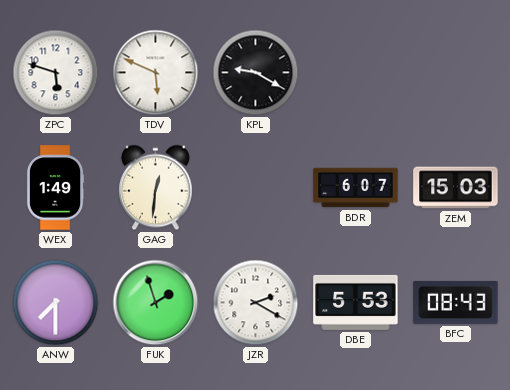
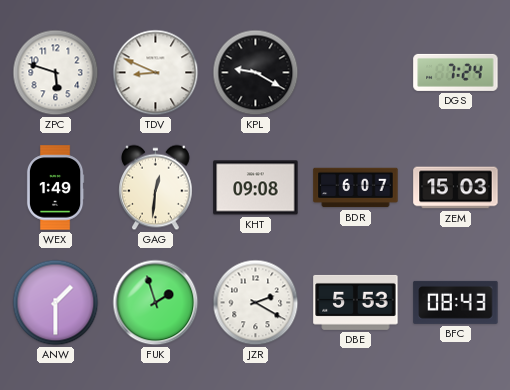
TDV: 5:49 -> 8:49
DGS: none -> 7:24
KHT: none -> 09:08
ANW: 7:30 -> 1:30
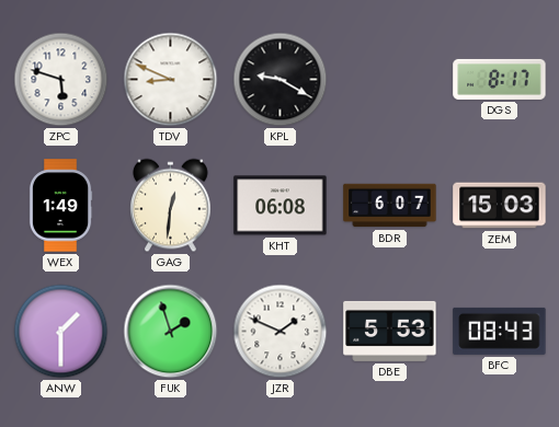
DGS: 7:24 -> 8:17
KHT: 09:08 -> 06:08
JZR: 2:20 -> 1:49
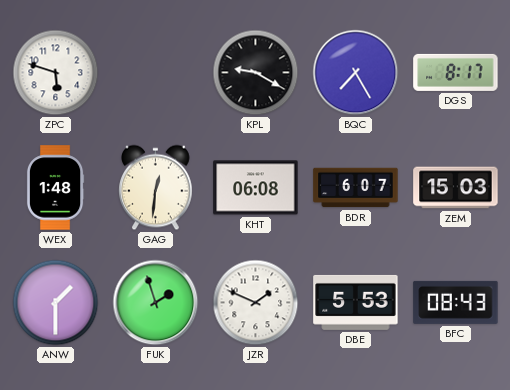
TDV: 8:49 -> none
BQC: none -> 7:25
WEX: 1:49 -> 1:48
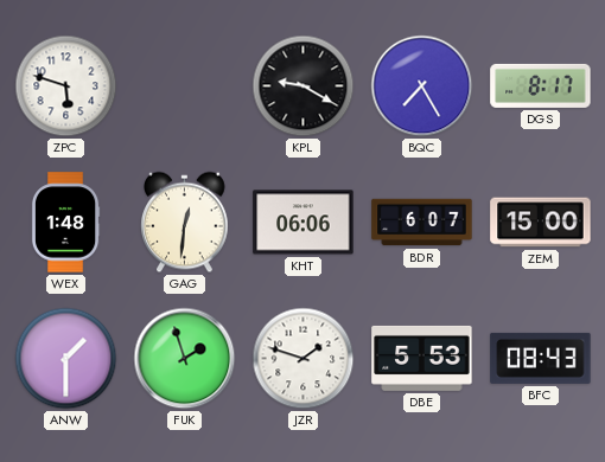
KHT: 06:08 -> 06:06
ZEM: 15:03 -> 15:00
JZR: 1:49 -> 1:48
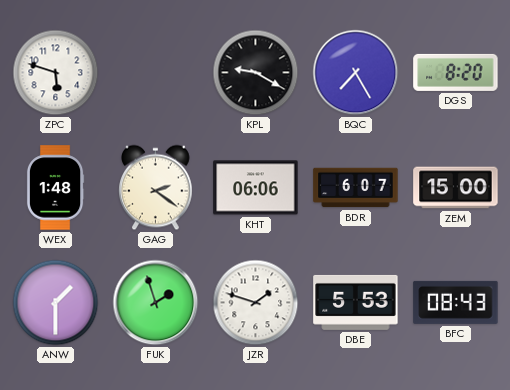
DGS: 8:17 -> 8:20
GAG: 12:31 -> 2:21
